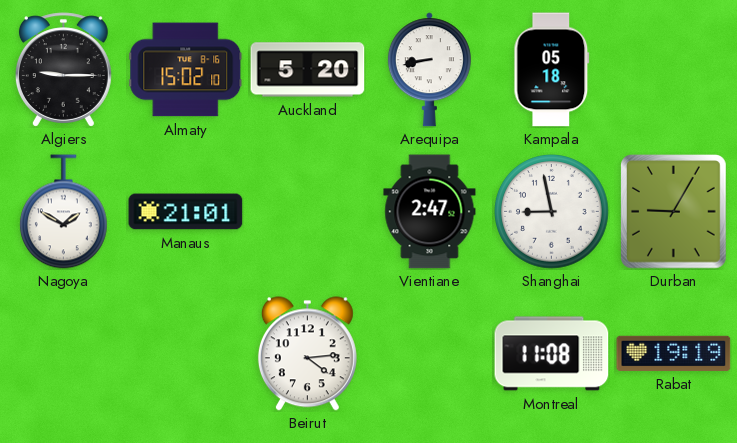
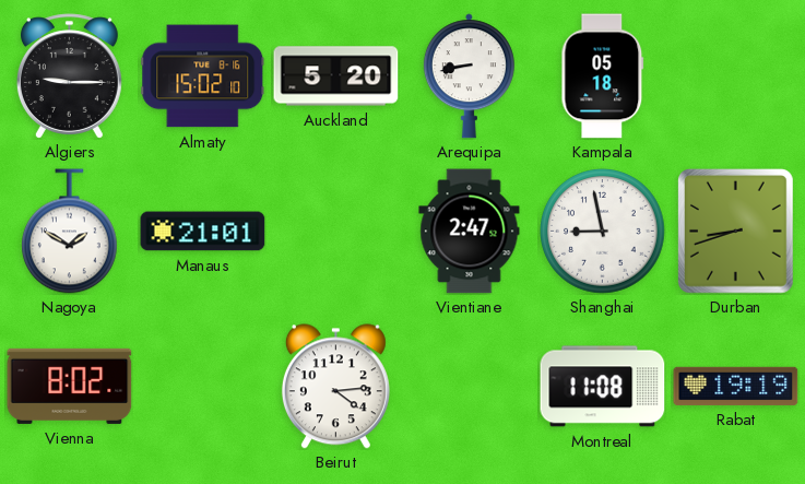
Durban: 9:05 -> 8:42
Vienna: none -> 8:02
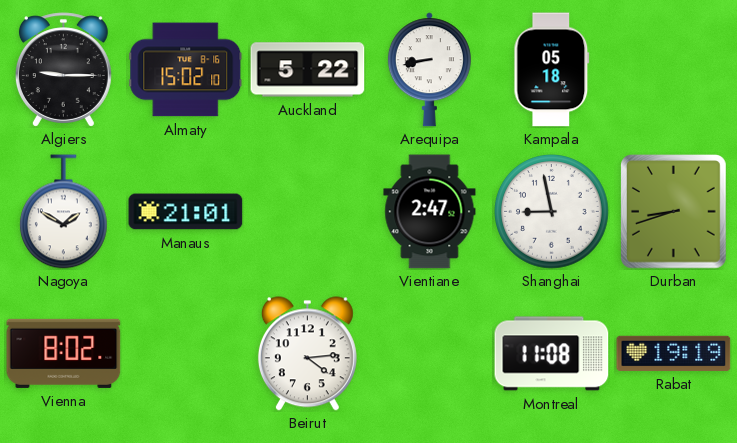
Auckland: 5:20 -> 5:22
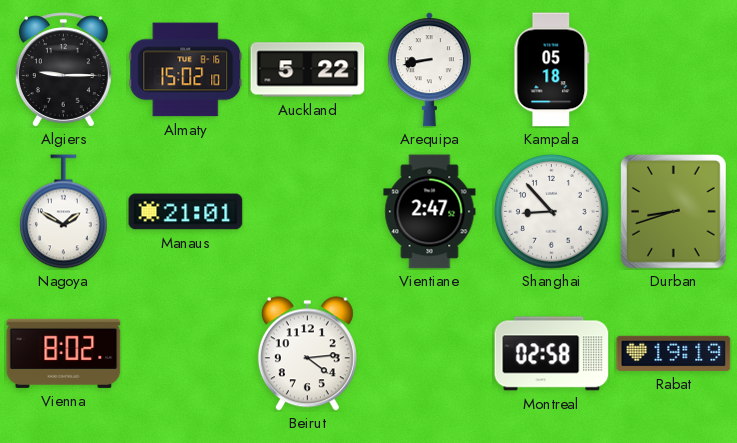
Shanghai: 8:58 -> 8:53
Montreal: 11:08 -> 02:58
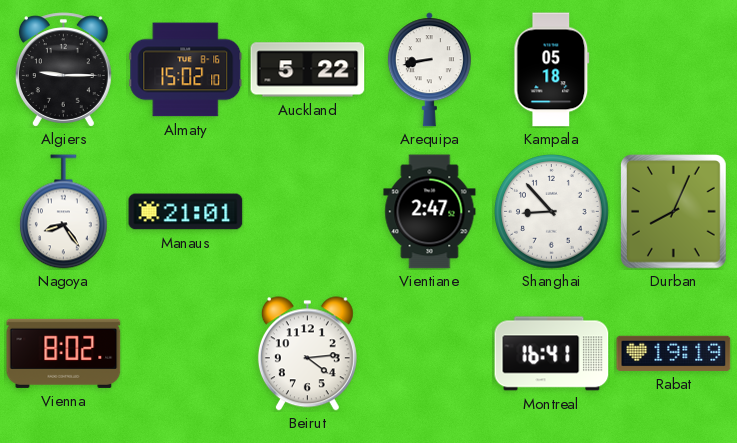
Nagoya: 1:50 -> 8:24
Durban: 8:42 -> 8:04
Montreal: 02:58 -> 16:41
